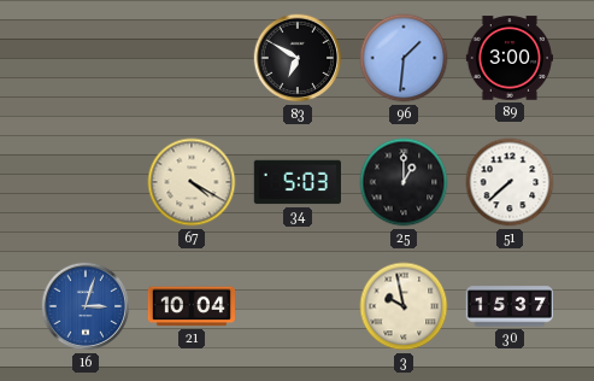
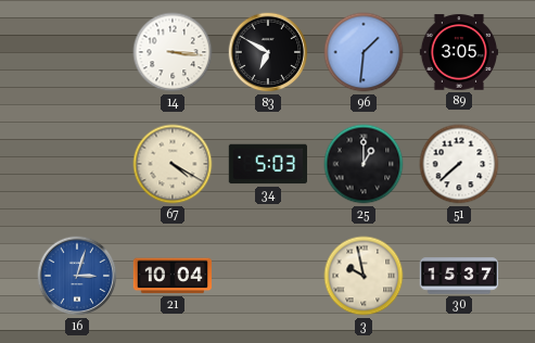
14: none -> 3:16
89: 3:00 -> 3:05
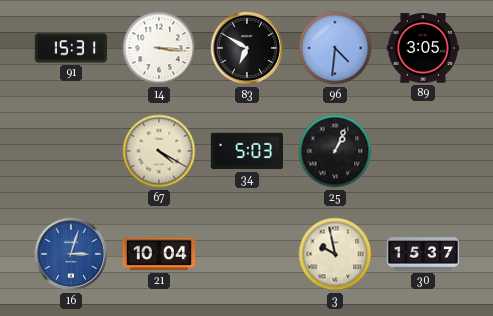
91: none -> 15:31
96: 1:31 -> 4:31
25: 1:00 -> 1:04
51: 7:38 -> none
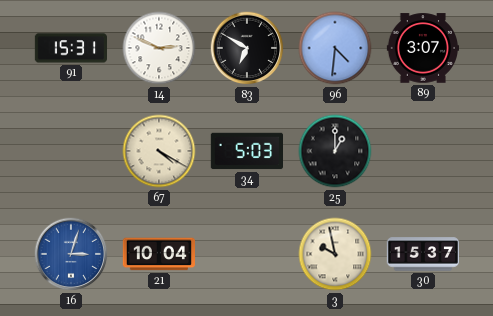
14: 3:16 -> 2:49
89: 3:05 -> 3:07
25: 1:04 -> 1:00
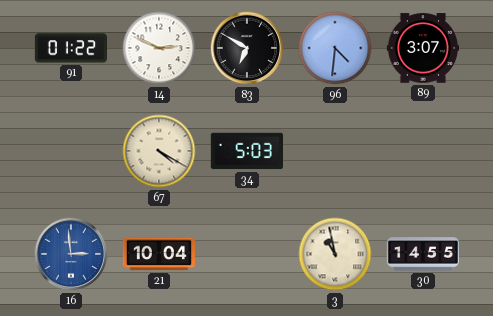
91: 15:31 -> 01:22
25: 1:00 -> none
16: 3:03 -> 2:59
3: 9:58 -> 10:58
30: 15:37 -> 14:55
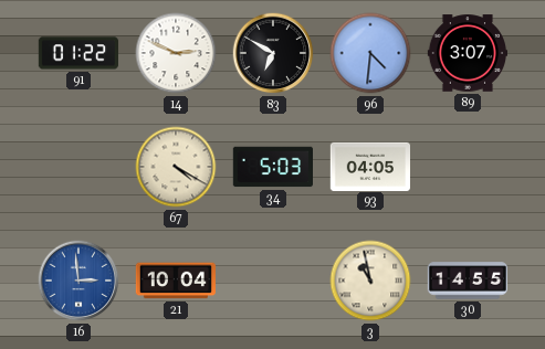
93: none -> 04:05
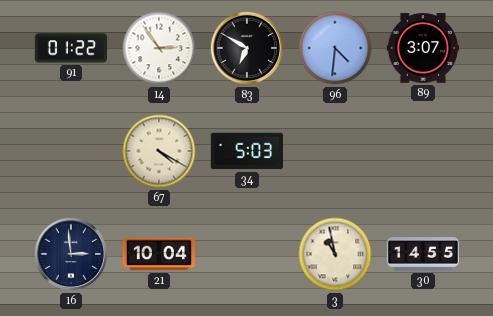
14: 2:49 -> 2:54
93: 04:05 -> none
16 dial: blue -> navy
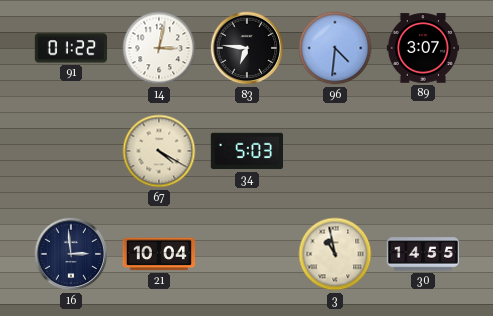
14: 2:54 -> 3:02
83: 6:50 -> 6:46
